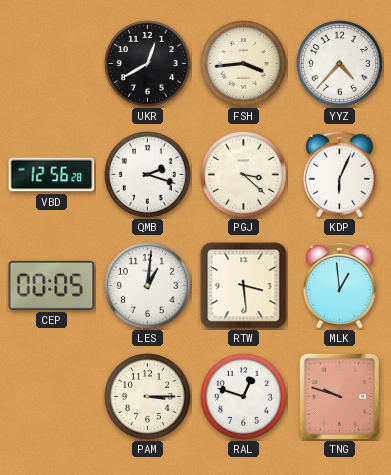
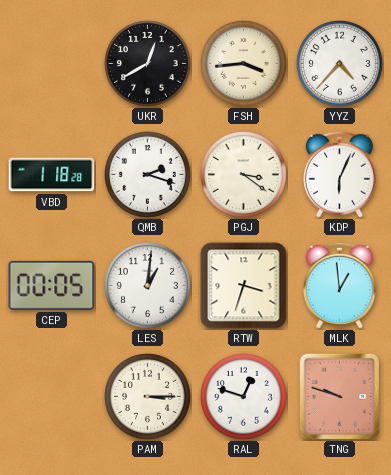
VBD: 12:56 -> 1:18
PGJ: 3:22 -> 3:21
RTW: 3:29 -> 3:33
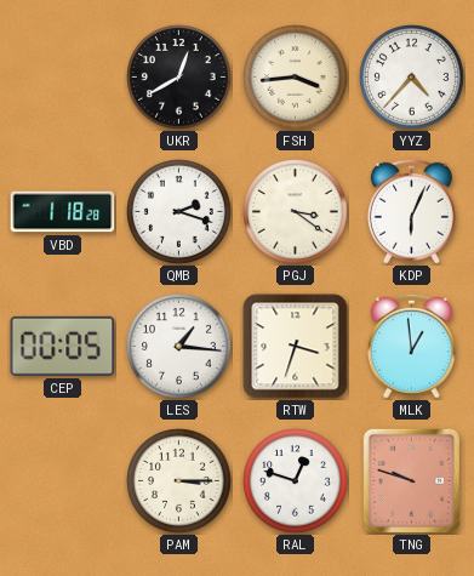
LES: 1:01 -> 1:16
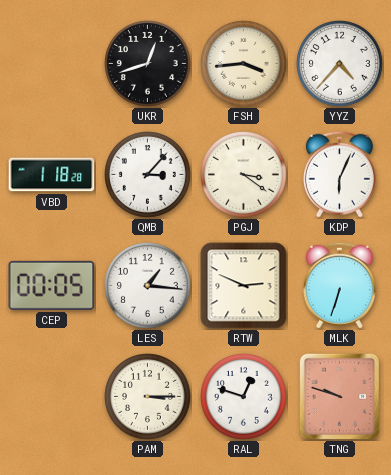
UKR: 12:40 -> 12:42
QMB: 2:18 -> 3:07
RTW: 3:33 -> 2:49
MLK: 12:59 -> 6:33
